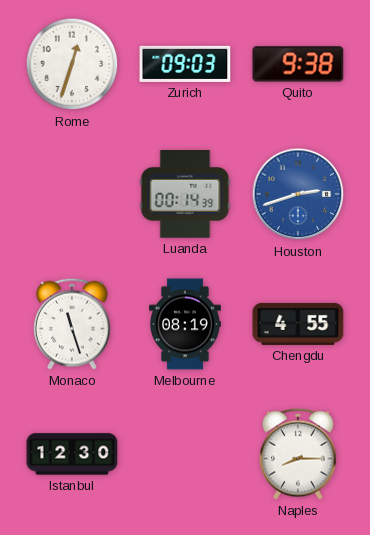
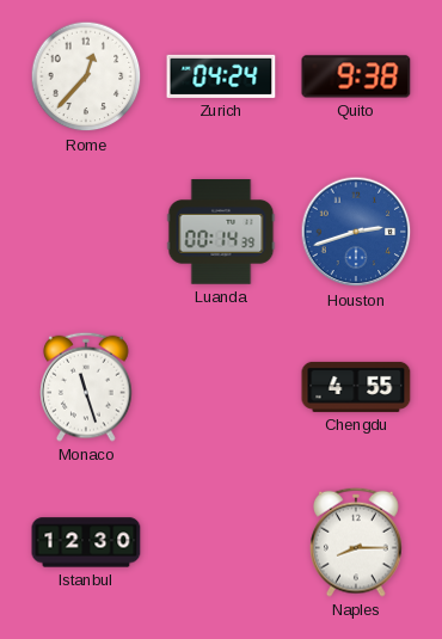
Rome: 12:33 -> 12:37
Zurich: 09:03 -> 04:24
Melbourne: 08:19 -> none
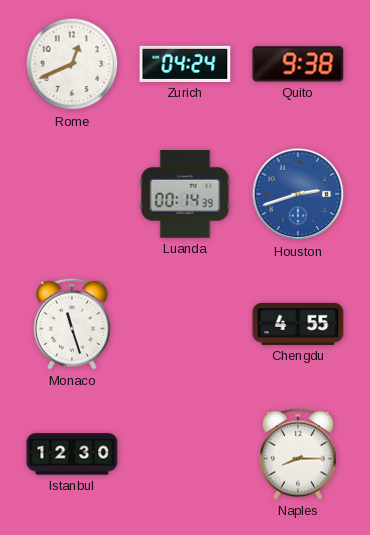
Rome: 12:37 -> 12:41
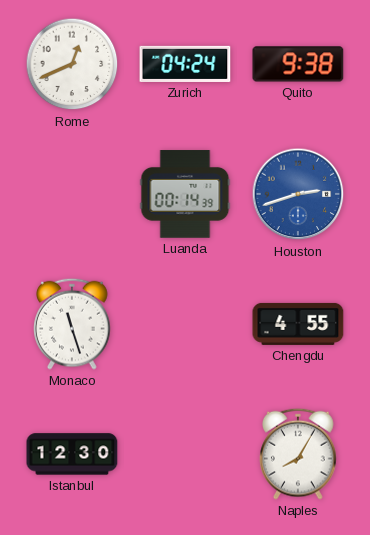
Naples: 8:15 -> 8:05
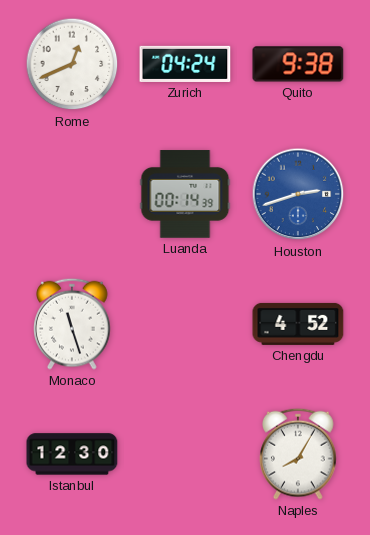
Chengdu: 4:55 -> 4:52
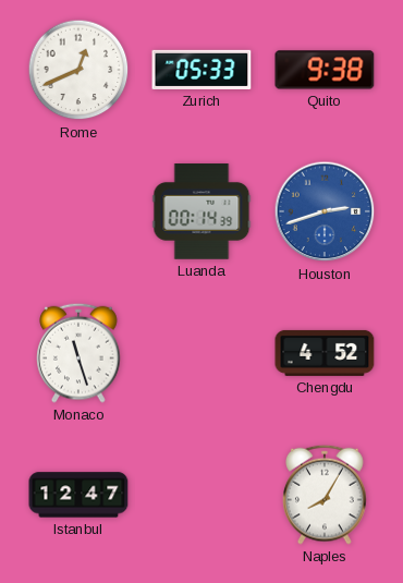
Zurich: 04:24 -> 05:33
Istanbul: 12:30 -> 12:47
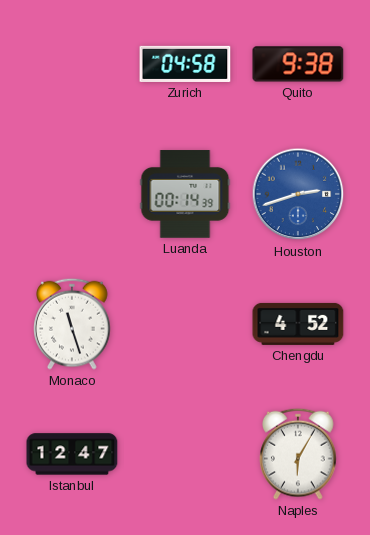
Rome: 12:41 -> none
Zurich: 05:33 -> 04:58
Naples: 8:05 -> 6:05
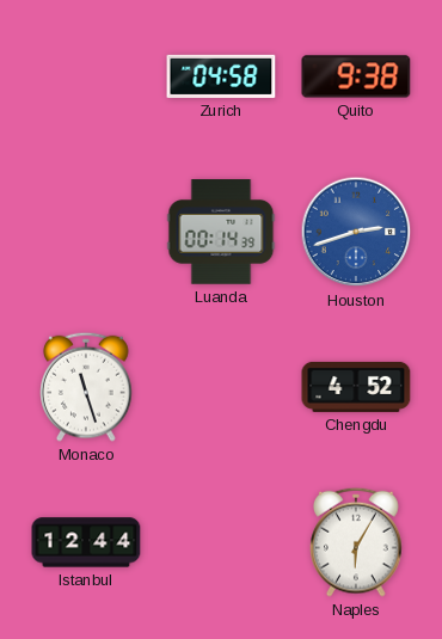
Istanbul: 12:47 -> 12:44
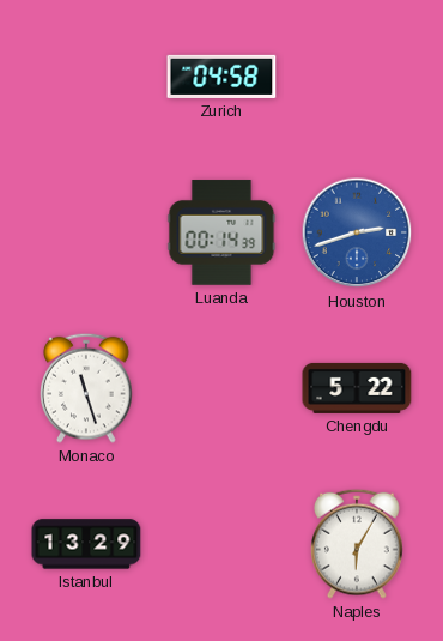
Quito: 9:38 -> none
Chengdu: 4:52 -> 5:22
Istanbul: 12:44 -> 13:29
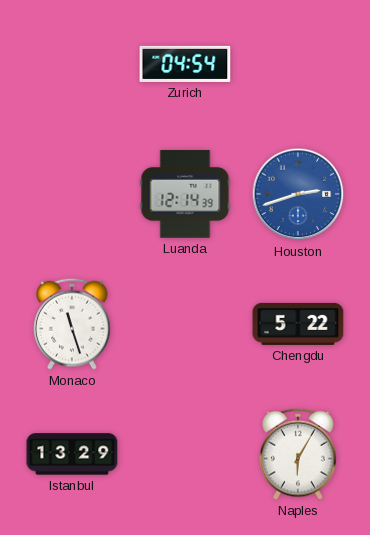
Zurich: 04:58 -> 04:54
Luanda: 00:14 -> 12:14
